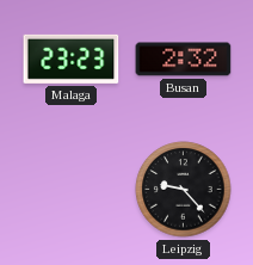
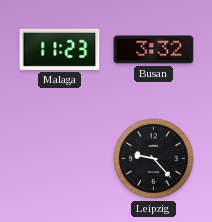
Malaga: 23:23 -> 11:23
Busan: 2:32 -> 3:32
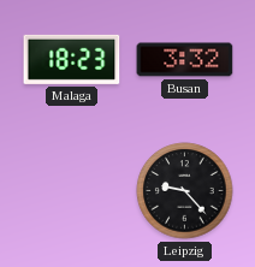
Malaga: 11:23 -> 18:23
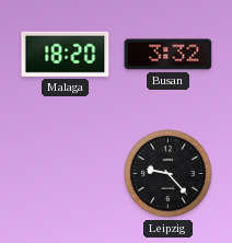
Malaga: 18:23 -> 18:20
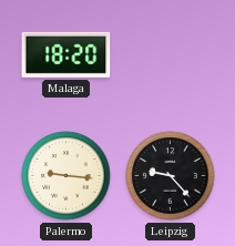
Busan: 3:32 -> none
Palermo: none -> 9:16
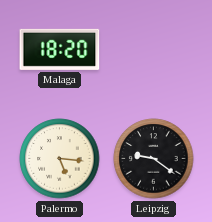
Palermo: 9:16 -> 5:16
Leipzig: 9:23 -> 9:21
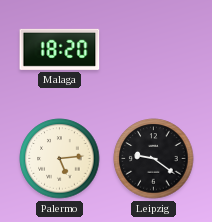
Palermo: 5:16 -> 5:14
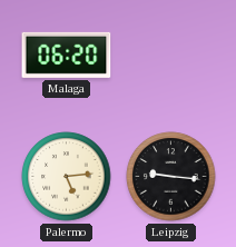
Malaga: 18:20 -> 06:20
Leipzig: 9:21 -> 9:16
